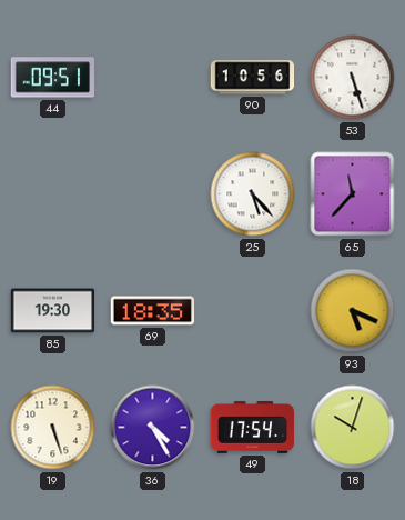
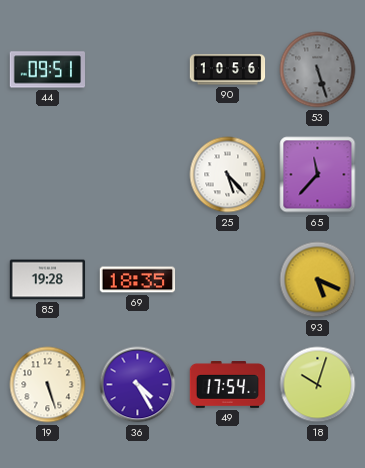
53 dial: white -> grey
85: 19:30 -> 19:28
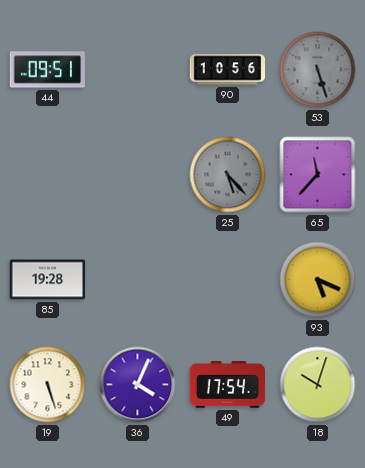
25 dial: white -> grey
69: 18:35 -> none
36: 4:25 -> 4:04
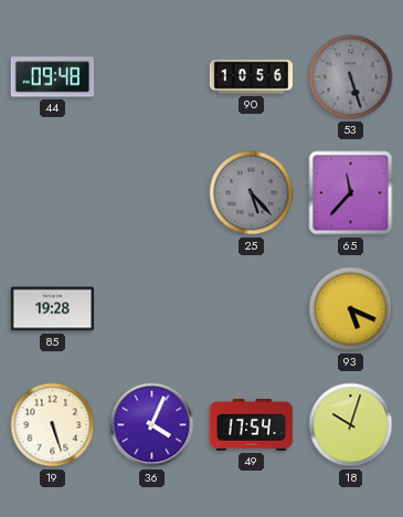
44: 09:51 -> 09:48
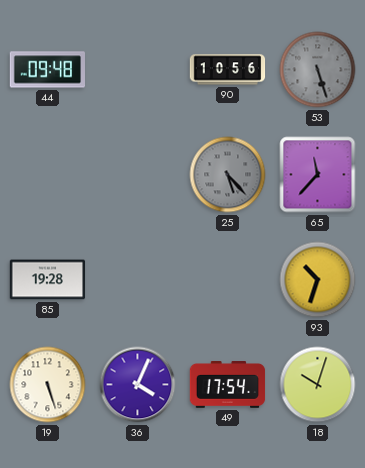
93: 5:19 -> 10:33
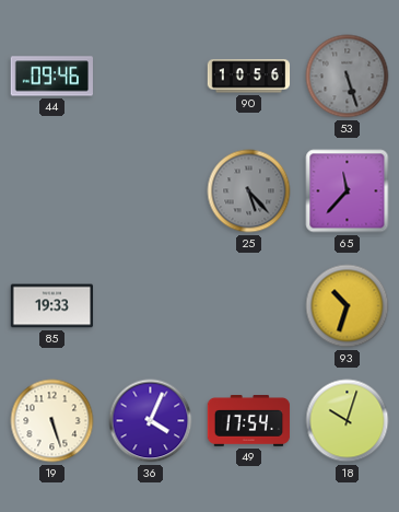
44: 09:48 -> 09:46
85: 19:28 -> 19:33
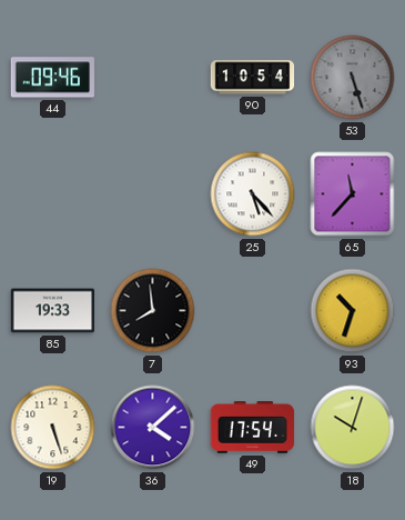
90: 10:56 -> 10:54
25 dial: grey -> white
7: none -> 7:59
36: 4:04 -> 4:08
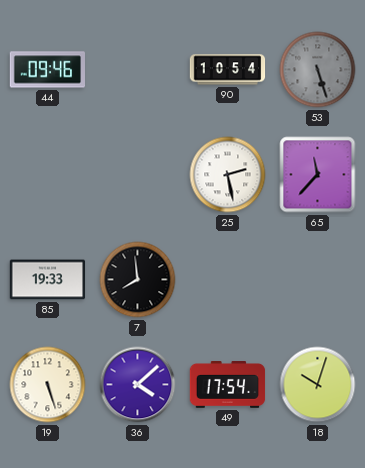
25: 5:23 -> 2:28
93: 10:33 -> none
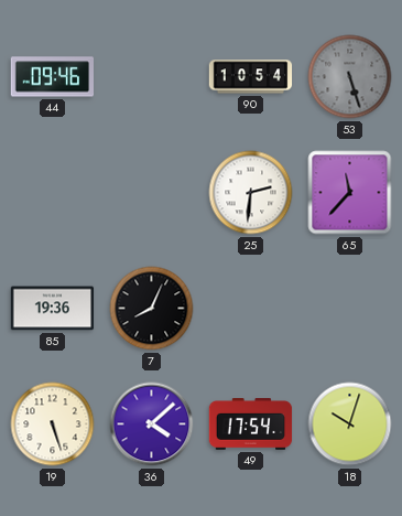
25: 2:28 -> 2:31
85: 19:33 -> 19:36
7: 7:59 -> 8:04
